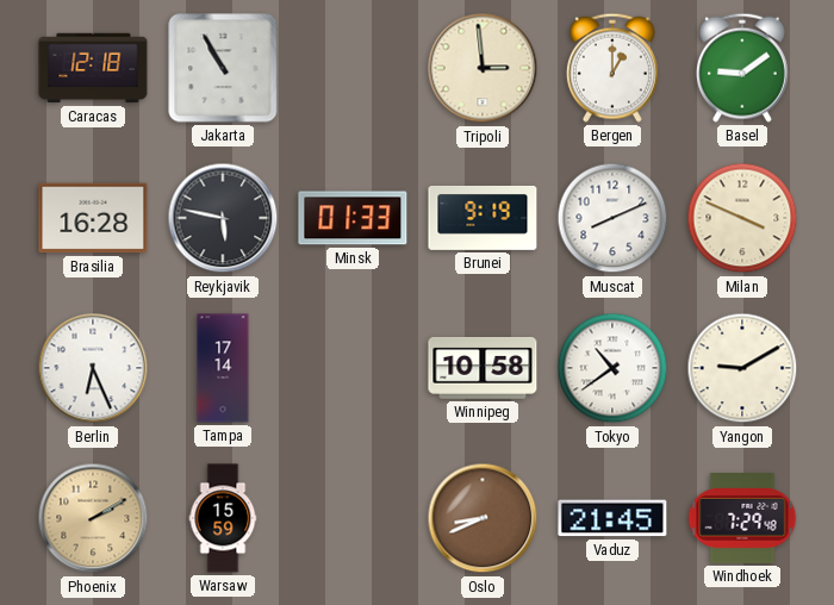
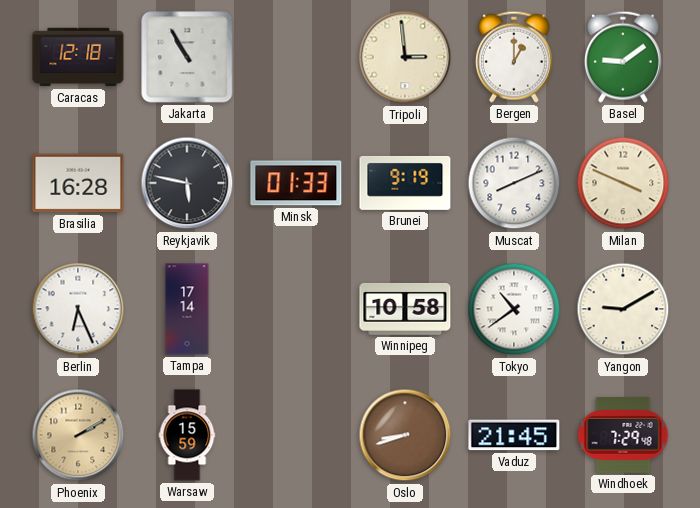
Oslo: 8:41 -> 8:42
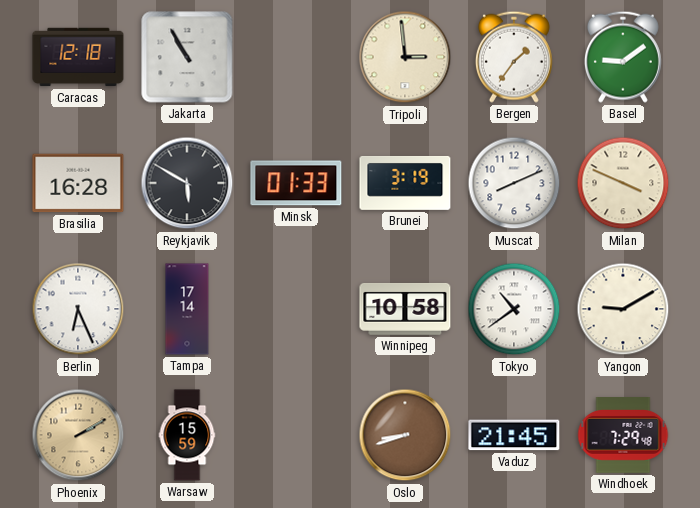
Bergen: 1:00 -> 1:36
Reykjavik: 5:47 -> 5:50
Brunei: 9:19 -> 3:19
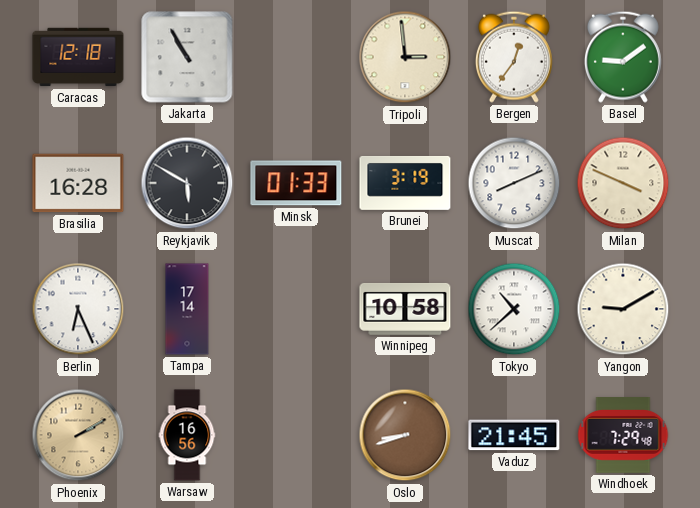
Bergen: 1:36 -> 12:36
Tokyo: 10:39 -> 10:38
Warsaw: 15:59 -> 16:56
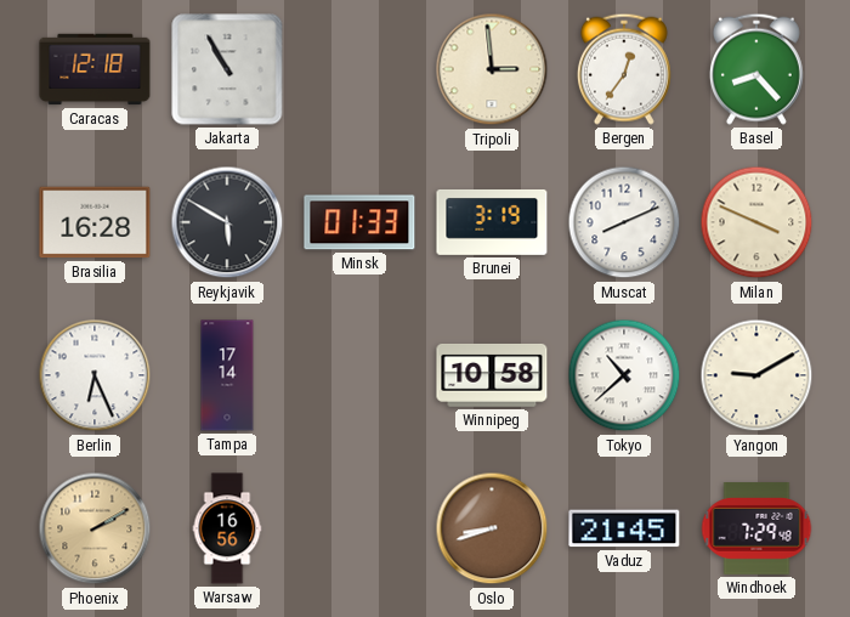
Basel: 9:09 -> 8:23
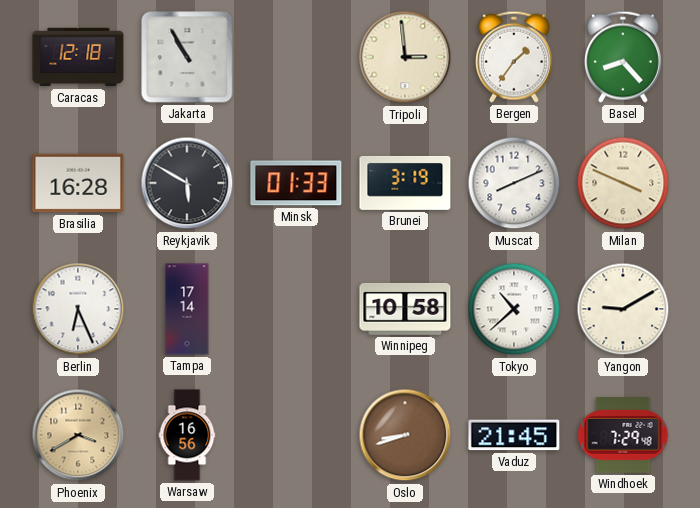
Bergen: 12:36 -> 1:36
Phoenix: 2:10 -> 3:40
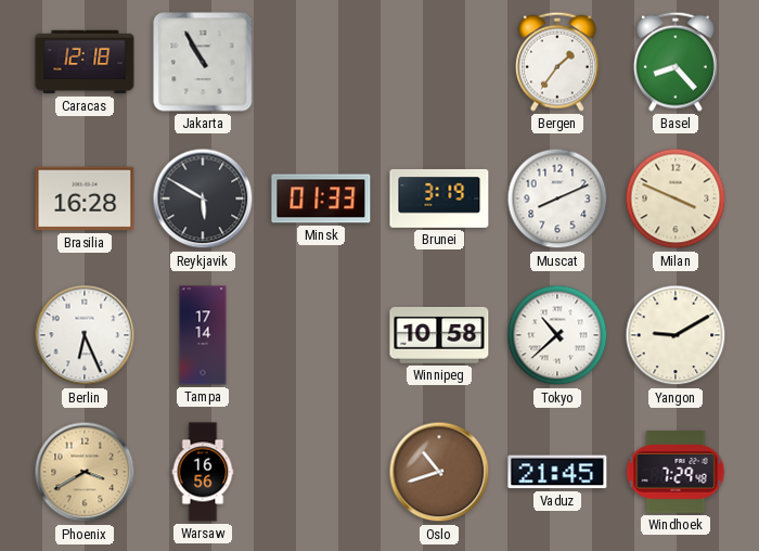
Tripoli: 2:59 -> none
Oslo: 8:42 -> 10:42
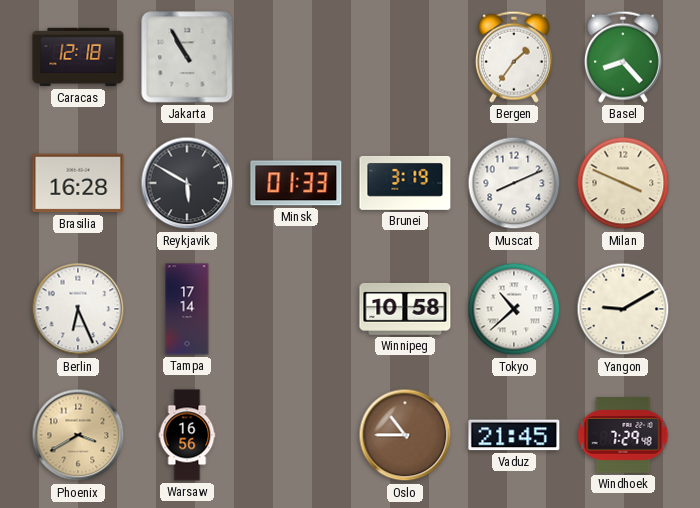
Oslo: 10:42 -> 10:45
